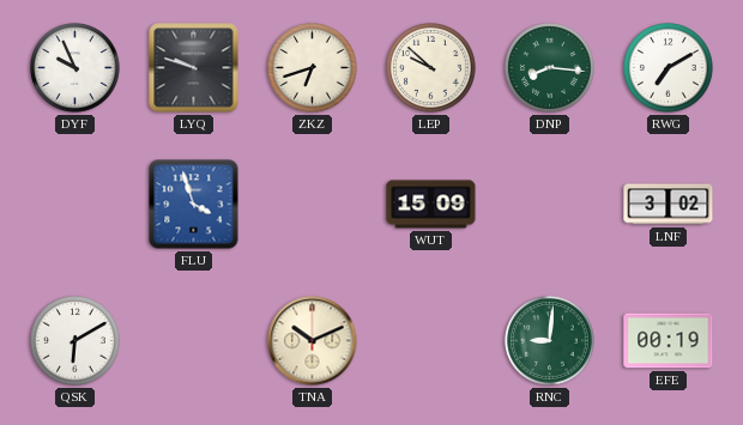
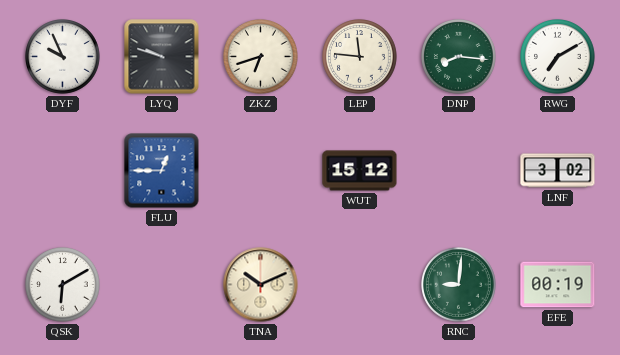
LEP: 9:52 -> 11:46
FLU: 3:57 -> 12:45
WUT: 15:09 -> 15:12
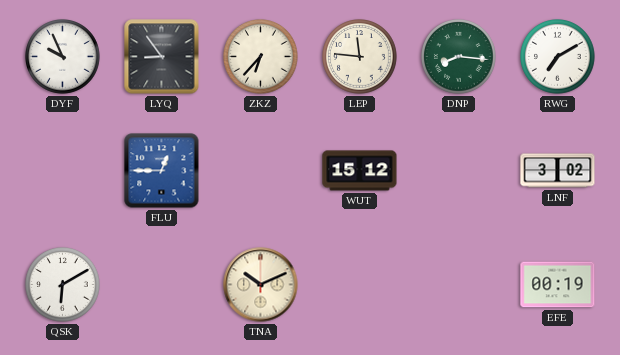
LYQ: 9:48 -> 8:54
ZKZ: 6:42 -> 6:37
RNC: 9:01 -> none
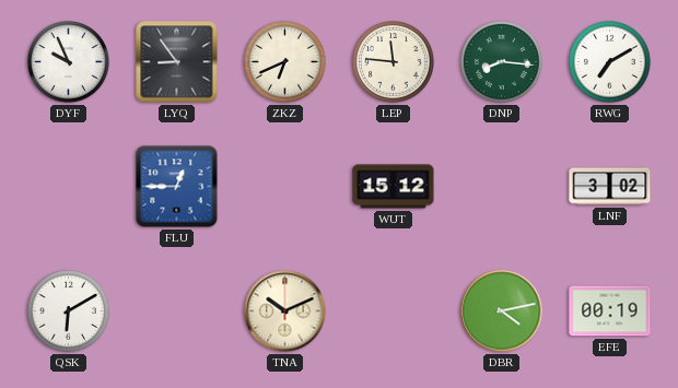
ZKZ: 6:37 -> 6:41
DBR: none -> 4:13
